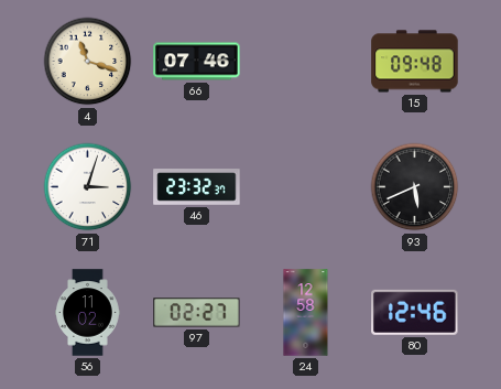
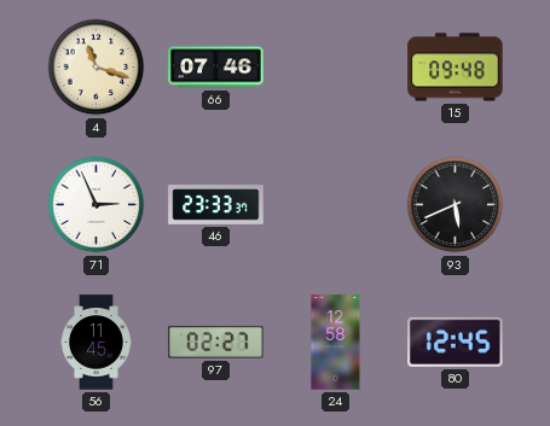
71: 3:03 -> 2:56
46: 23:32 -> 23:33
56: 11:02 -> 11:45
80: 12:46 -> 12:45
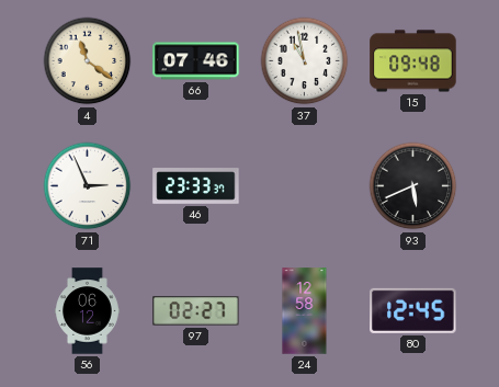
4: 11:18 -> 11:21
37: none -> 10:58
56: 11:45 -> 06:12
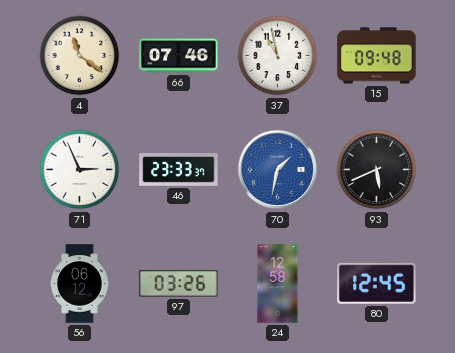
70: none -> 1:32
97: 02:27 -> 03:26
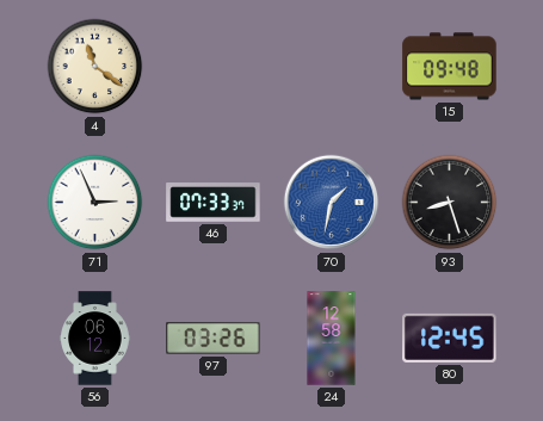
66: 07:46 -> none
37: 10:58 -> none
46: 23:33 -> 07:33
93: 5:41 -> 8:27
